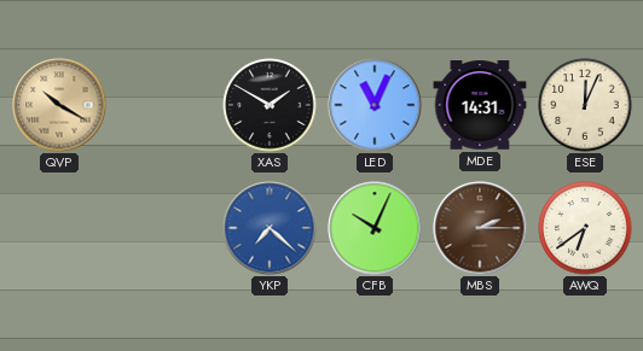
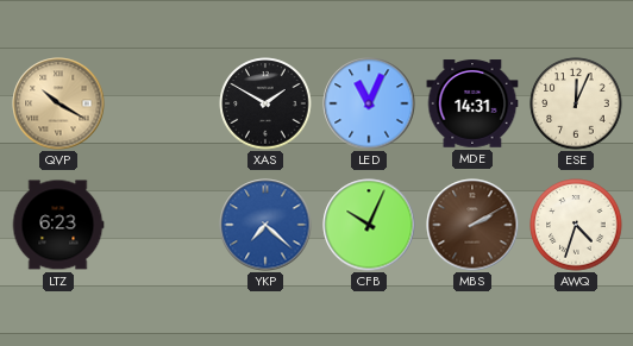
LTZ: none -> 6:23
MBS: 2:15 -> 2:10
AWQ: 6:39 -> 4:33
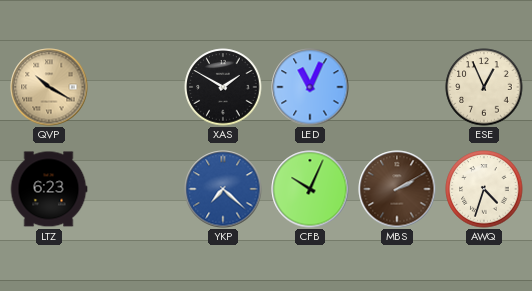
MDE: 14:31 -> none
ESE: 12:04 -> 12:56
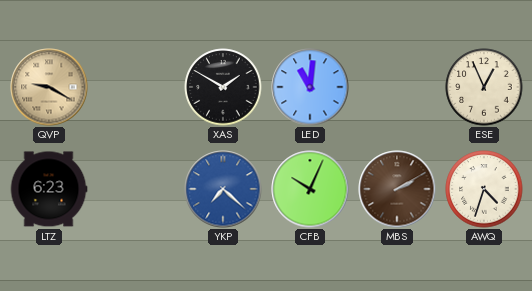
QVP: 10:20 -> 9:20
LED: 11:04 -> 11:01
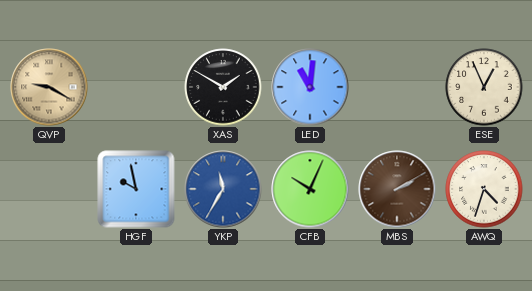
LTZ: 6:23 -> none
HGF: none -> 9:58
YKP: 7:22 -> 11:35
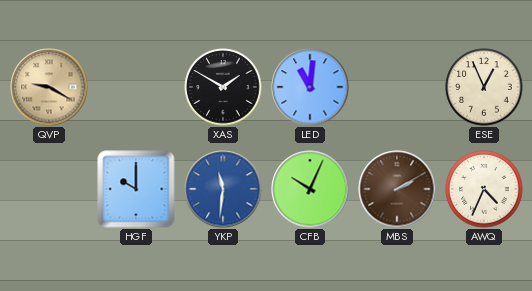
HGF: 9:58 -> 10:00
YKP: 11:35 -> 11:31
AWQ: 4:33 -> 4:34
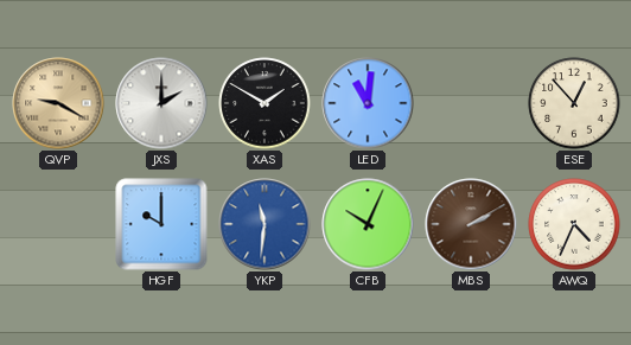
JXS: none -> 2:00
ESE: 12:56 -> 12:53
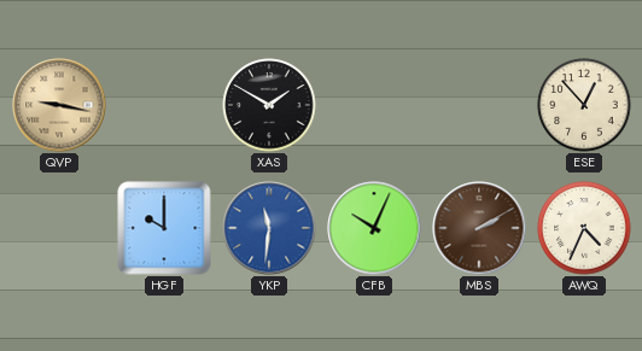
QVP: 9:20 -> 9:17
JXS: 2:00 -> none
LED: 11:01 -> none
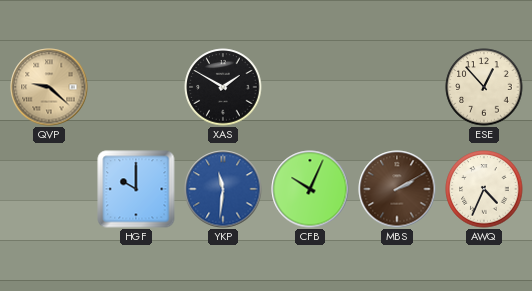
QVP: 9:17 -> 9:22
